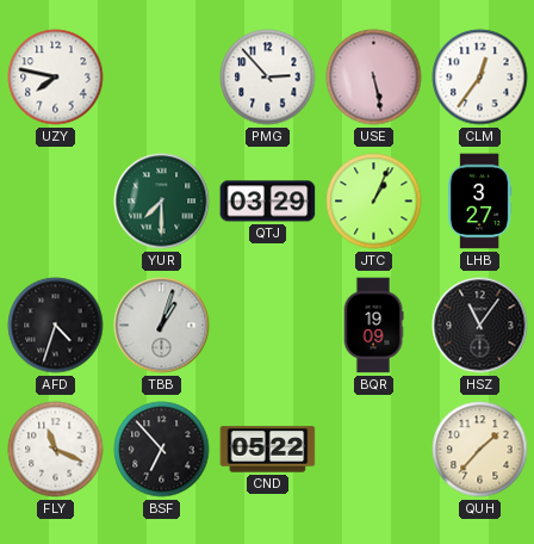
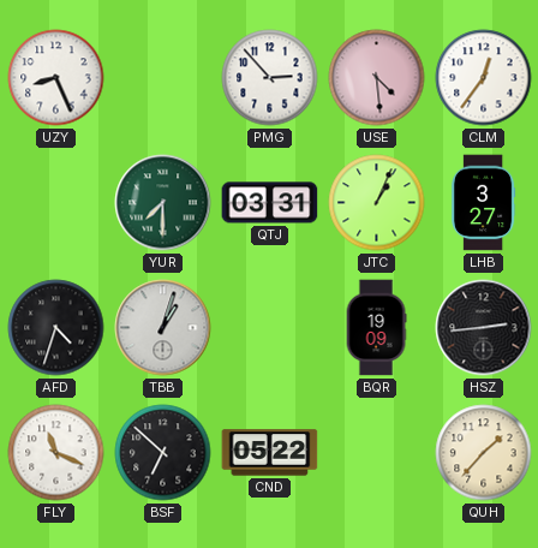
UZY: 7:47 -> 8:26
USE: 5:28 -> 4:29
QTJ: 03:29 -> 03:31
HSZ: 11:06 -> 2:44
BSF: 6:53 -> 6:52
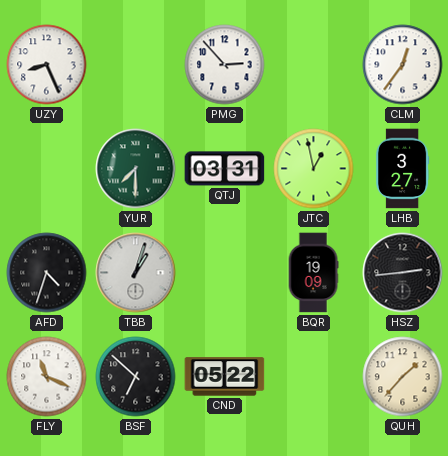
USE: 4:29 -> none
JTC: 1:04 -> 12:58
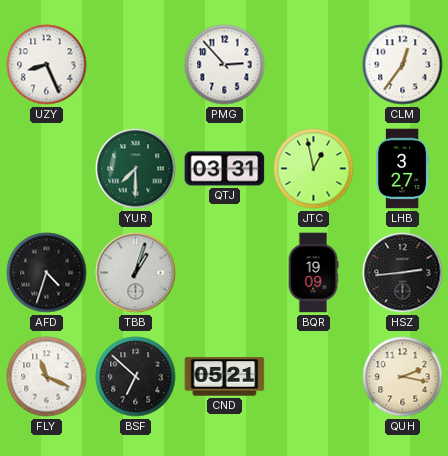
CND: 05:22 -> 05:21
QUH: 1:37 -> 2:17
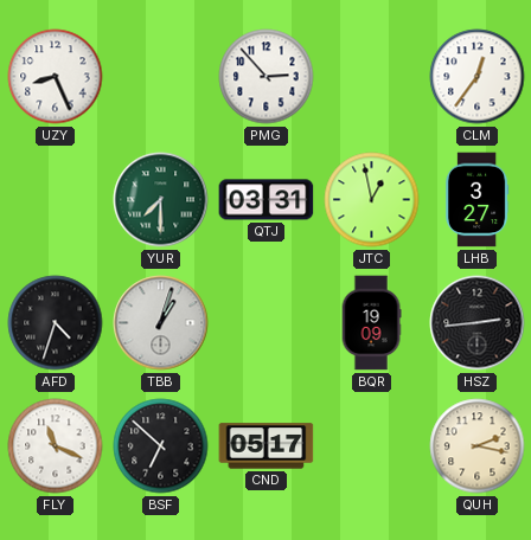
CND: 05:21 -> 05:17
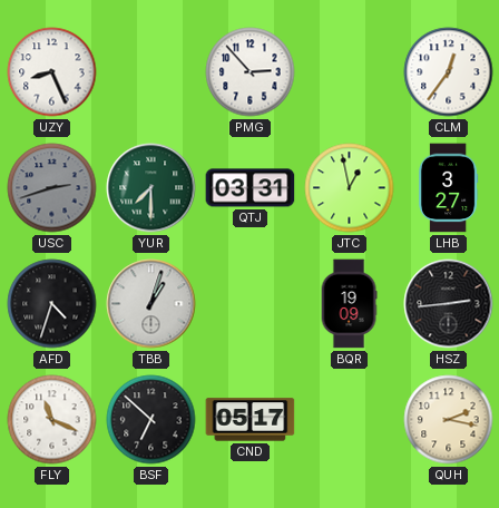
USC: none -> 2:42
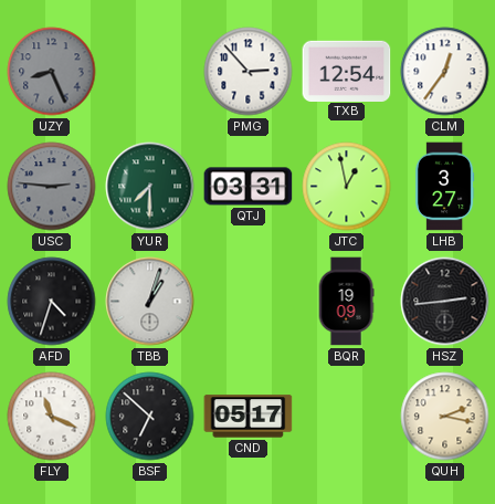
UZY dial: white -> grey
TXB: none -> 12:54
USC: 2:42 -> 2:46
